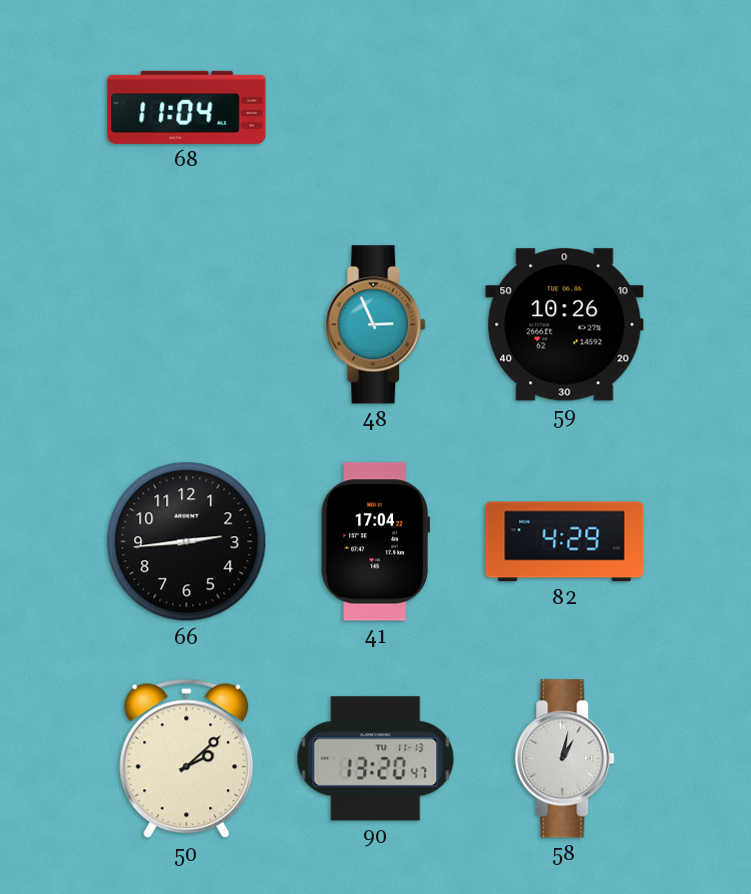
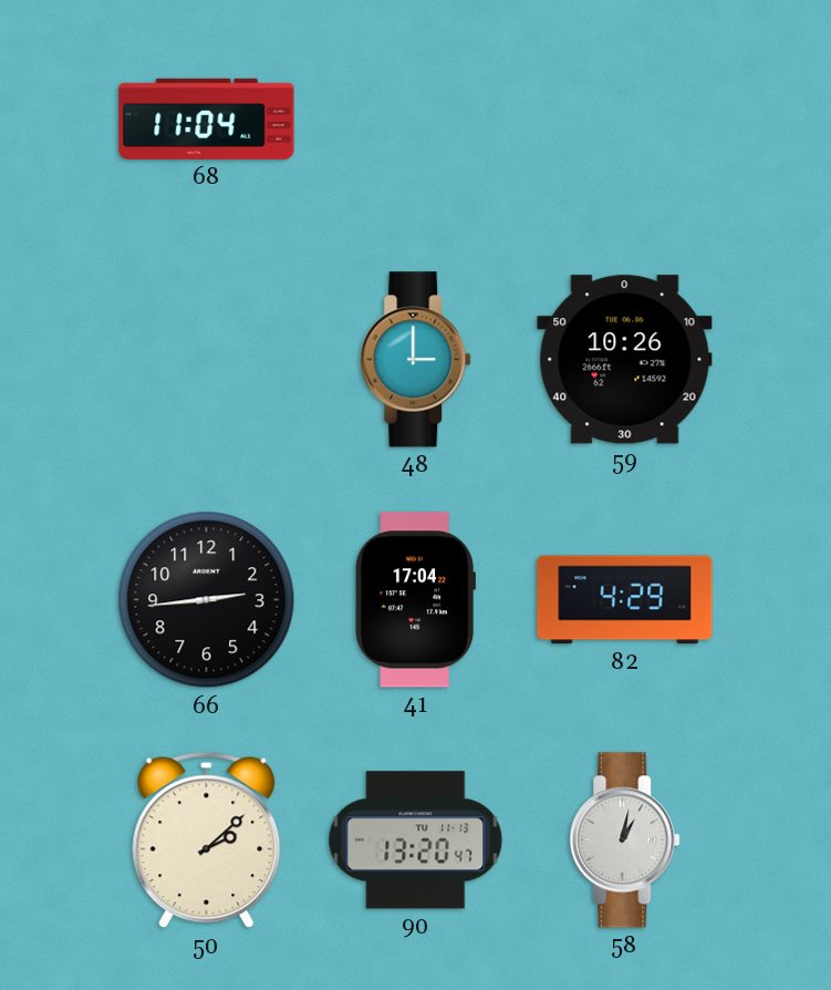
48: 2:56 -> 3:00
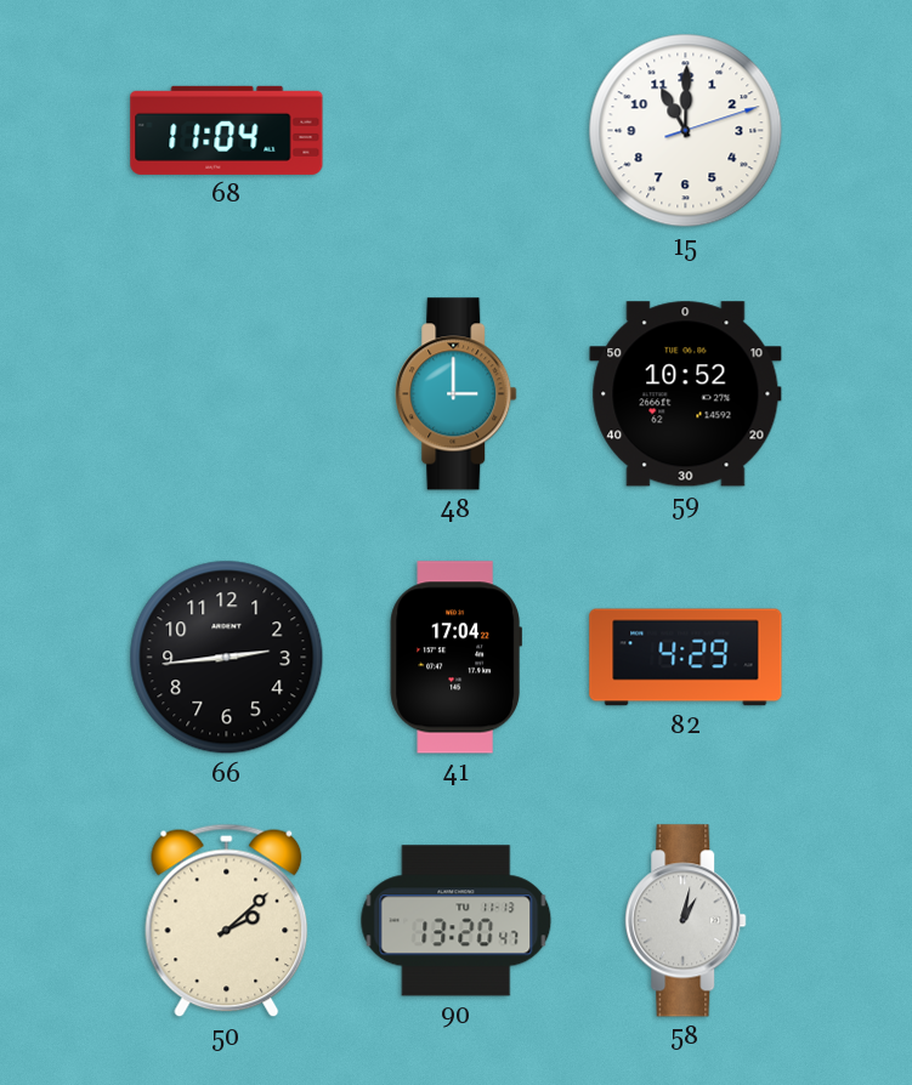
15: none -> 11:00
59: 10:26 -> 10:52
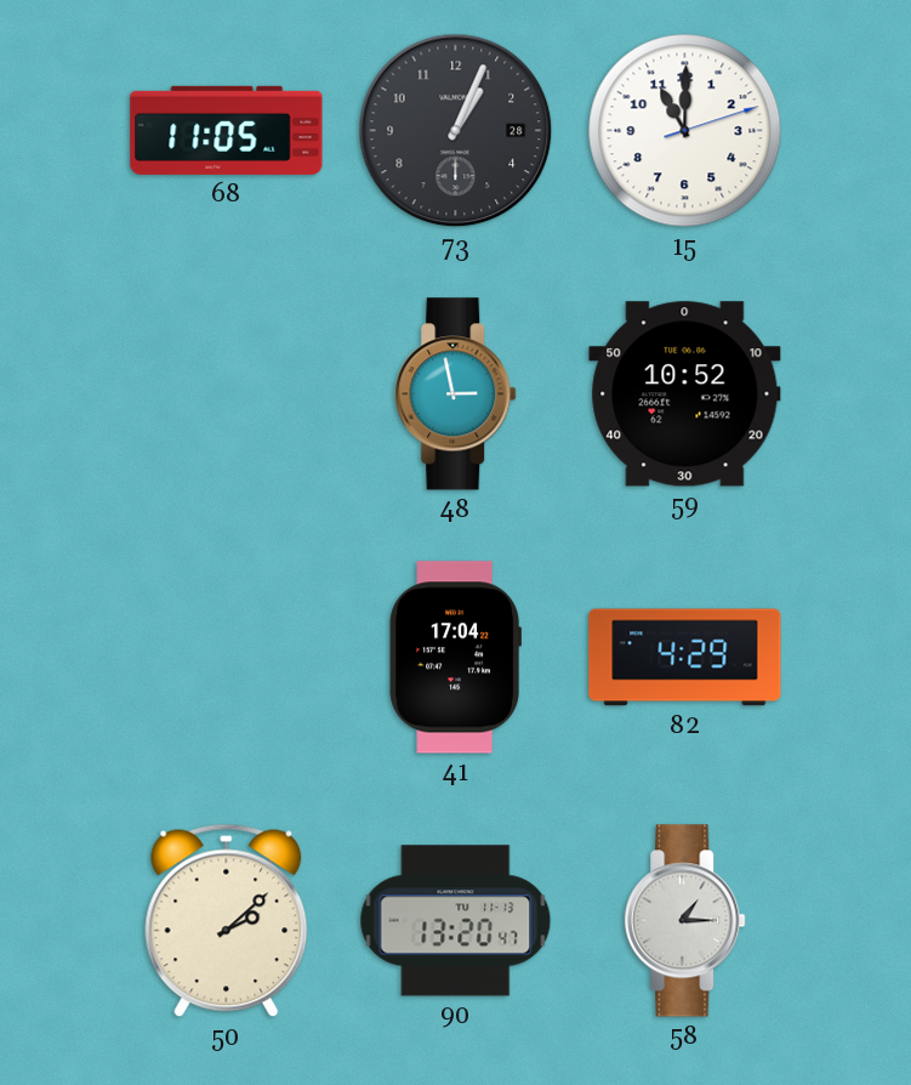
68: 11:04 -> 11:05
73: none -> 1:04
48: 3:00 -> 2:58
66: 2:44 -> none
58: 1:02 -> 1:15
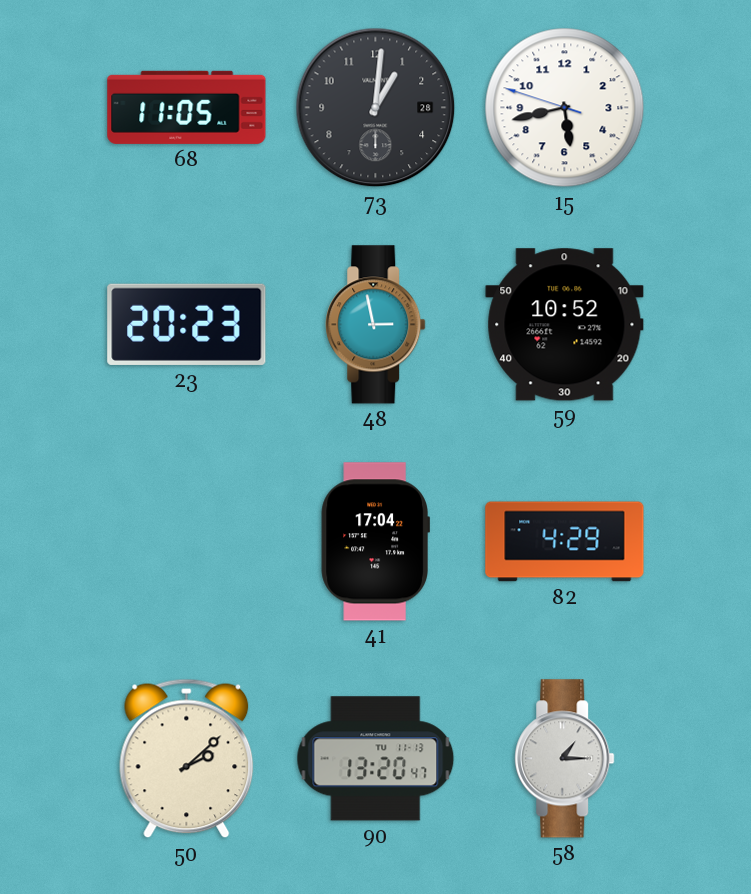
73: 1:04 -> 1:01
15: 11:00 -> 5:42
23: none -> 20:23
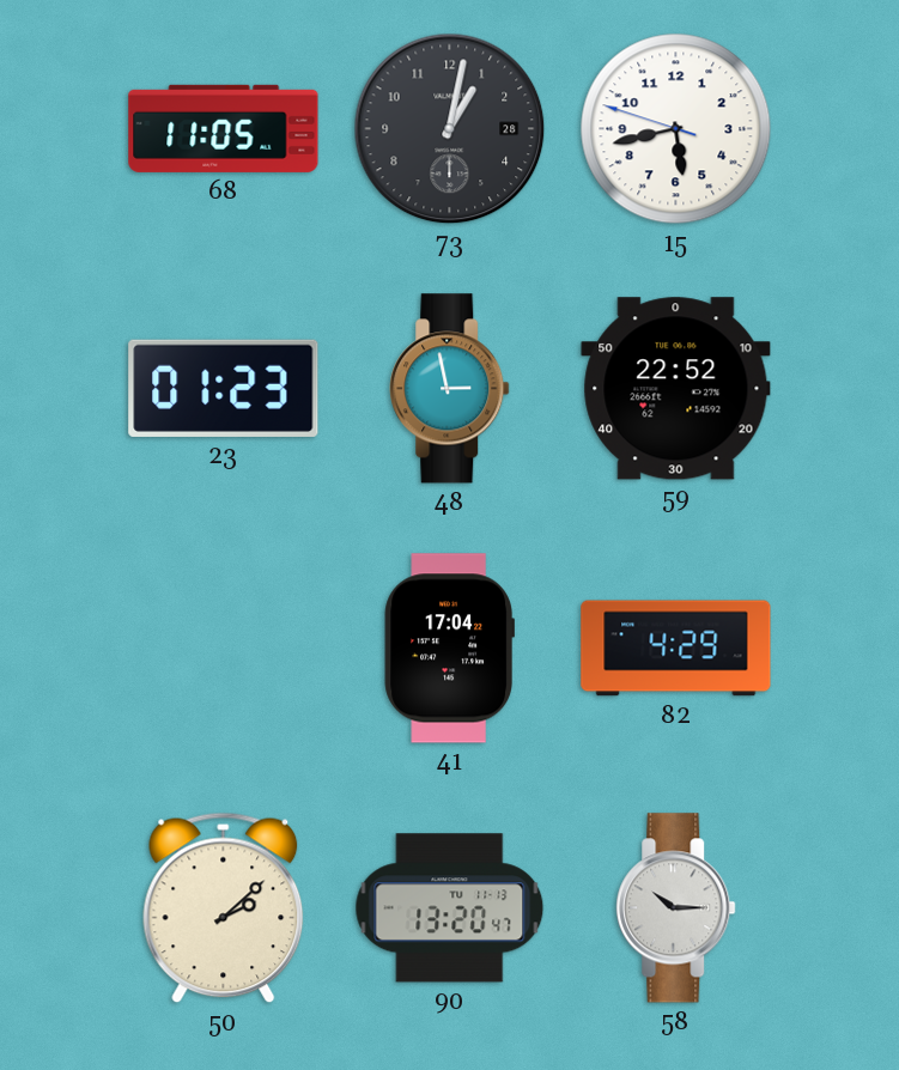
73: 1:01 -> 1:02
23: 20:23 -> 01:23
59: 10:52 -> 22:52
58: 1:15 -> 10:15
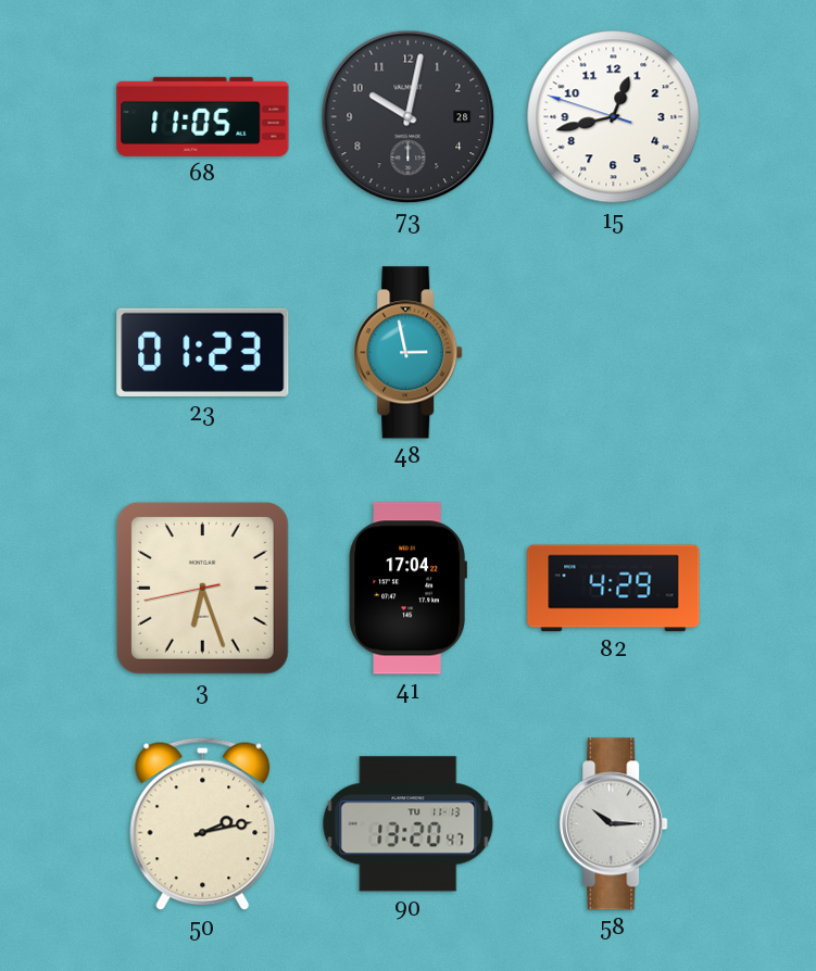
73: 1:02 -> 10:02
15: 5:42 -> 12:42
59: 22:52 -> none
3: none -> 6:26
50: 2:08 -> 2:13
